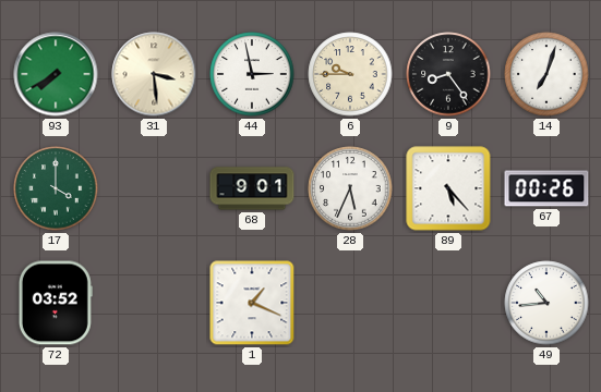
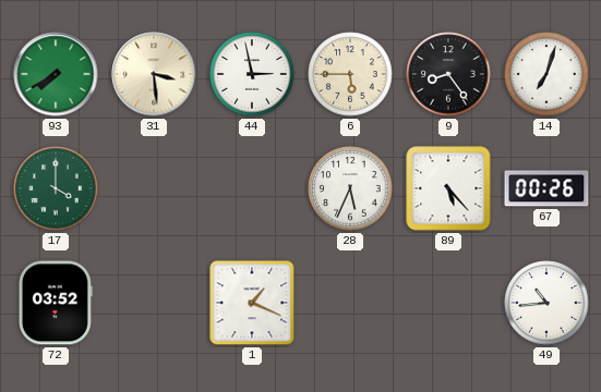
6: 9:45 -> 5:45
68: 9:01 -> none
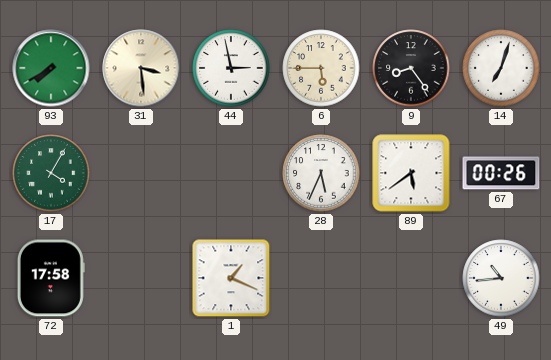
17: 4:00 -> 4:05
89: 5:23 -> 5:39
72: 03:52 -> 17:58
